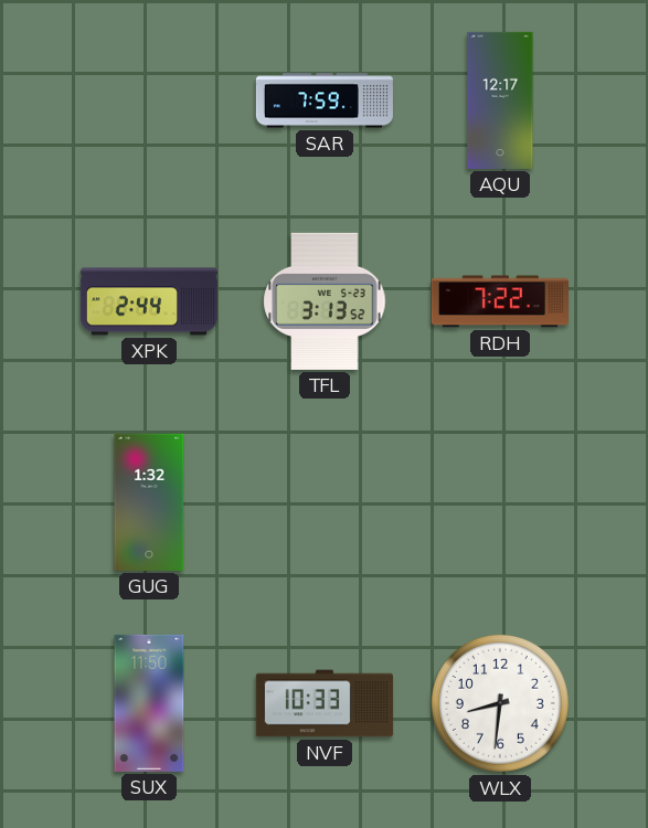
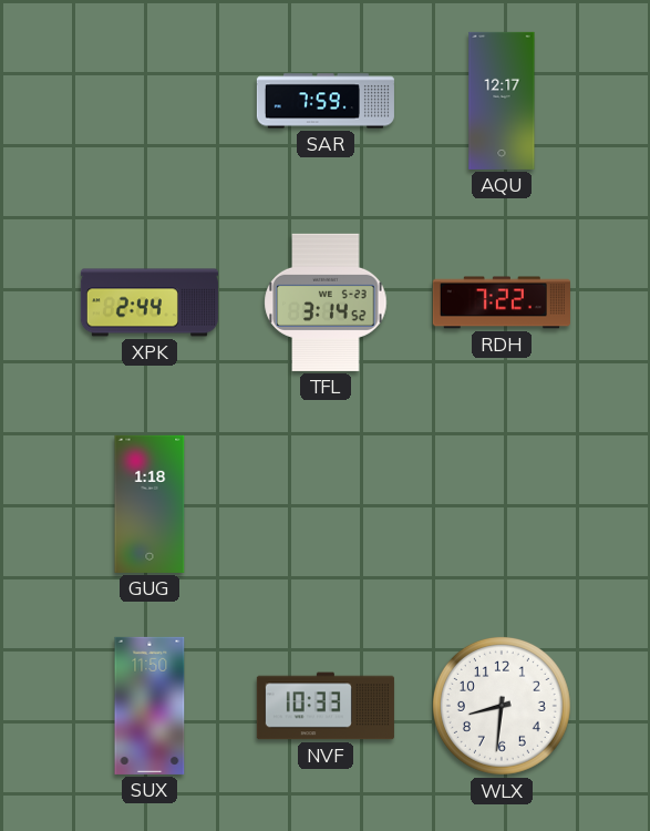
TFL: 3:13 -> 3:14
GUG: 1:32 -> 1:18
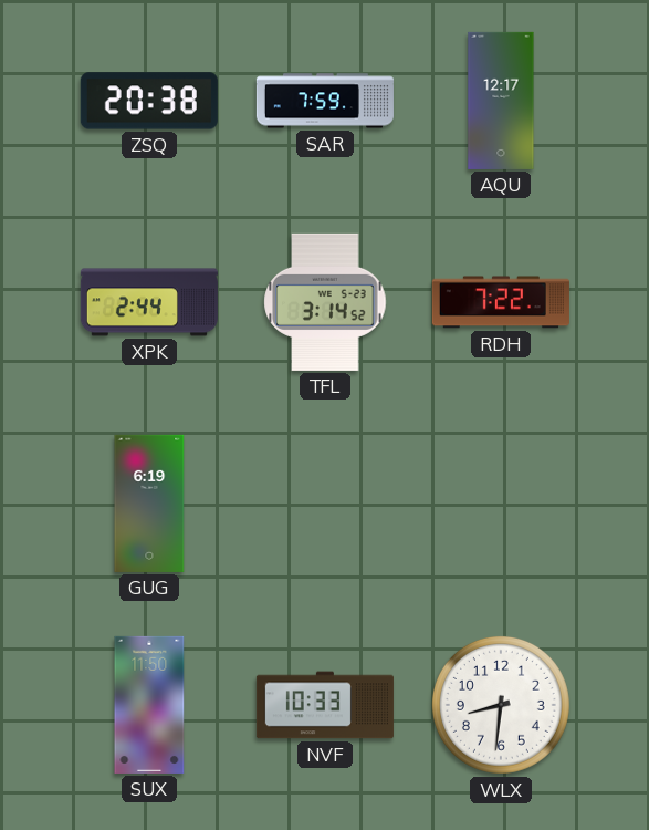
ZSQ: none -> 20:38
GUG: 1:18 -> 6:19
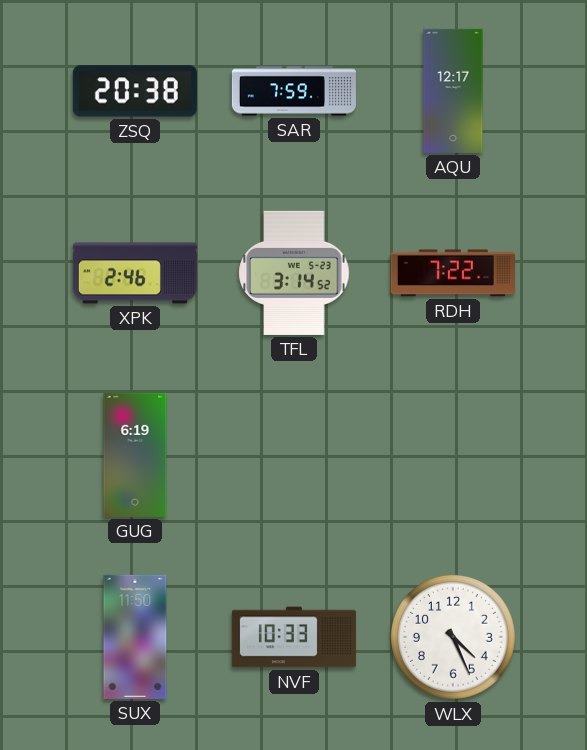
XPK: 2:44 -> 2:46
WLX: 8:31 -> 4:26
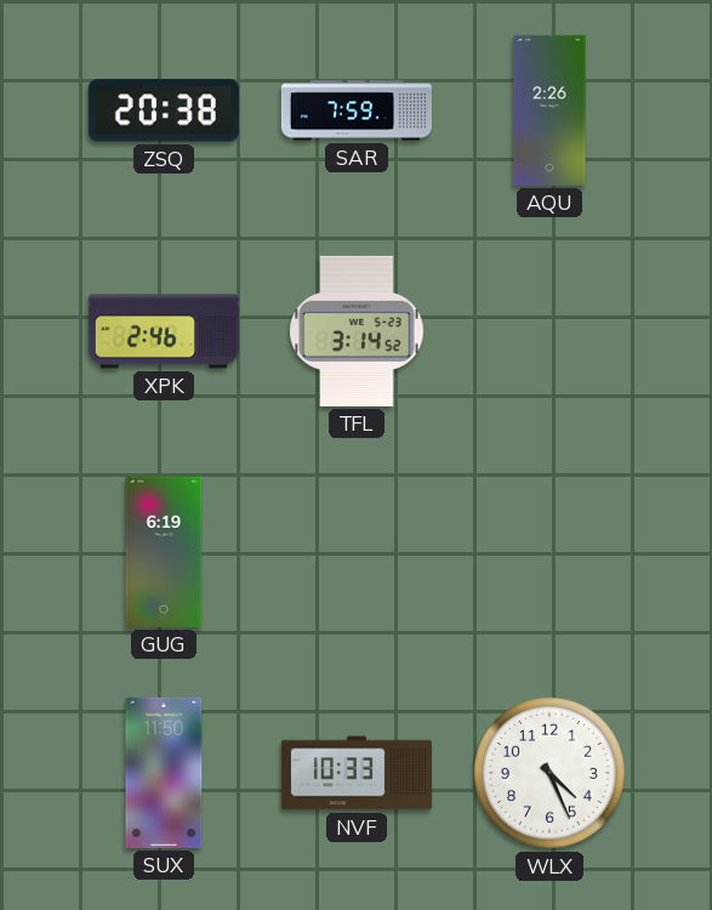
AQU: 12:17 -> 2:26
RDH: 7:22 -> none
